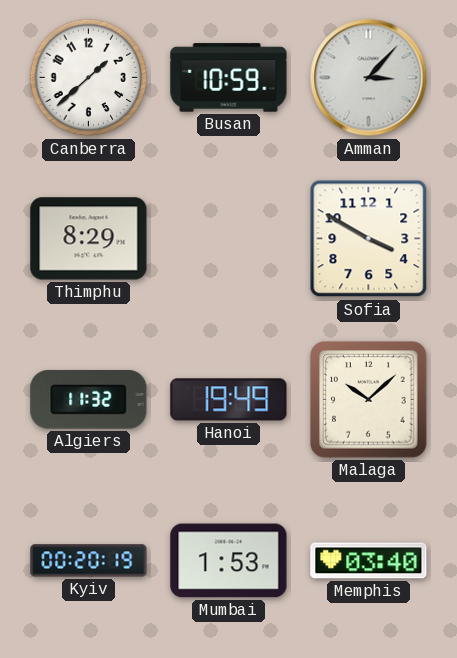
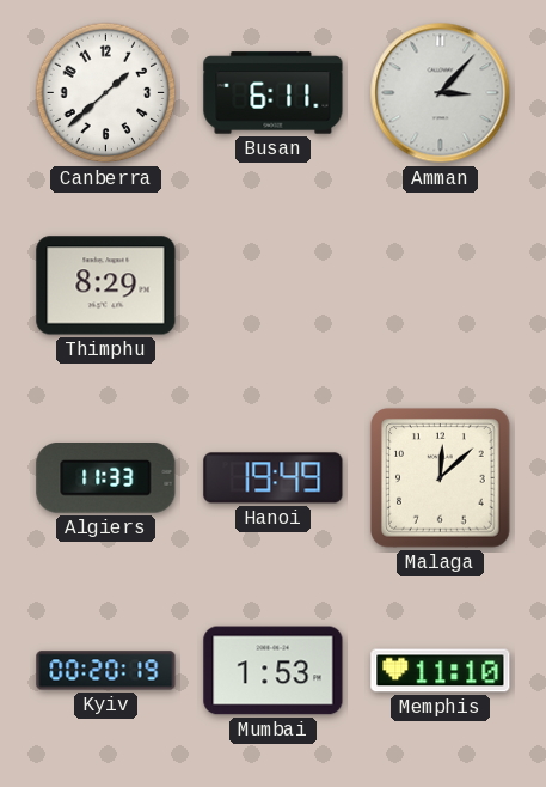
Busan: 10:59 -> 6:11
Sofia: 3:50 -> none
Algiers: 11:32 -> 11:33
Malaga: 10:08 -> 12:08
Memphis: 03:40 -> 11:10
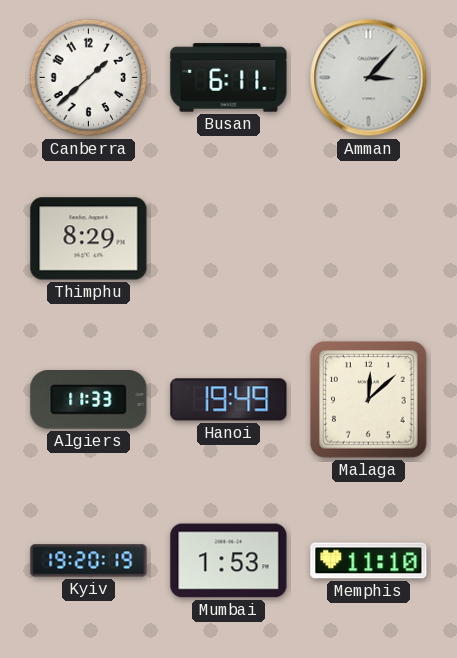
Kyiv: 00:20 -> 19:20
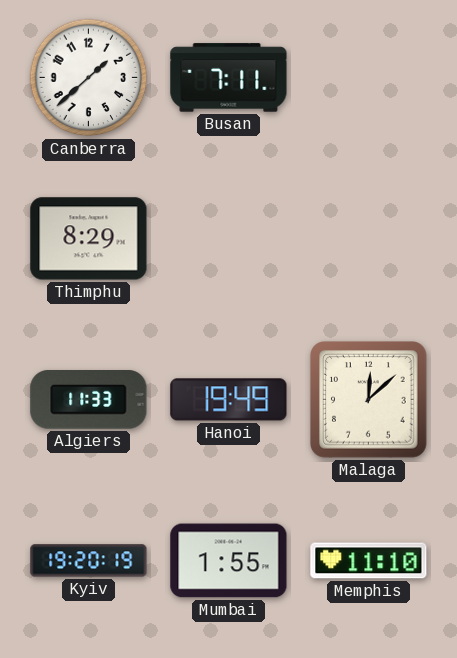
Busan: 6:11 -> 7:11
Amman: 3:07 -> none
Mumbai: 1:53 -> 1:55
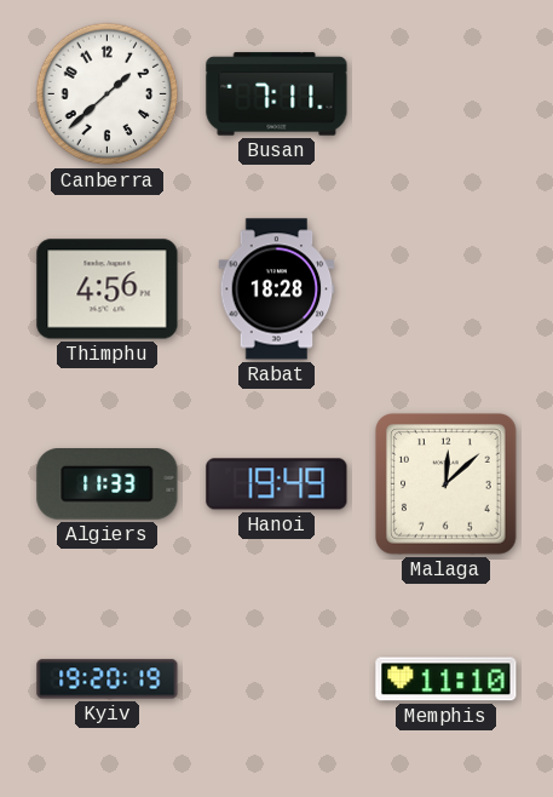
Thimphu: 8:29 -> 4:56
Rabat: none -> 18:28
Mumbai: 1:55 -> none
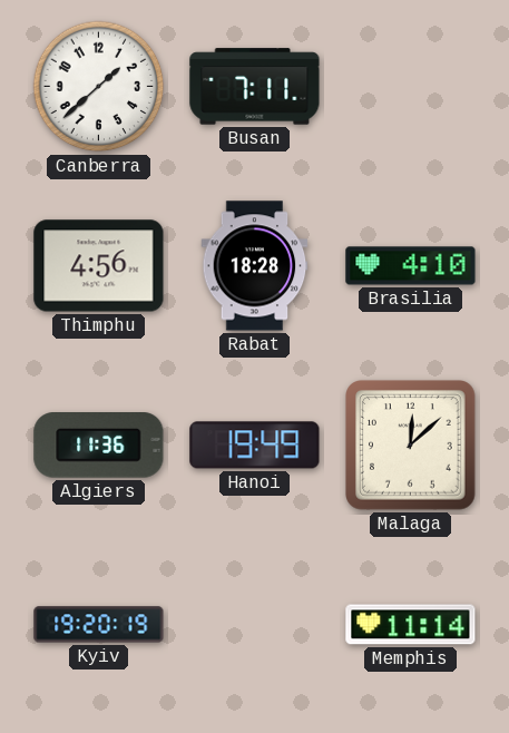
Brasilia: none -> 4:10
Algiers: 11:33 -> 11:36
Memphis: 11:10 -> 11:14
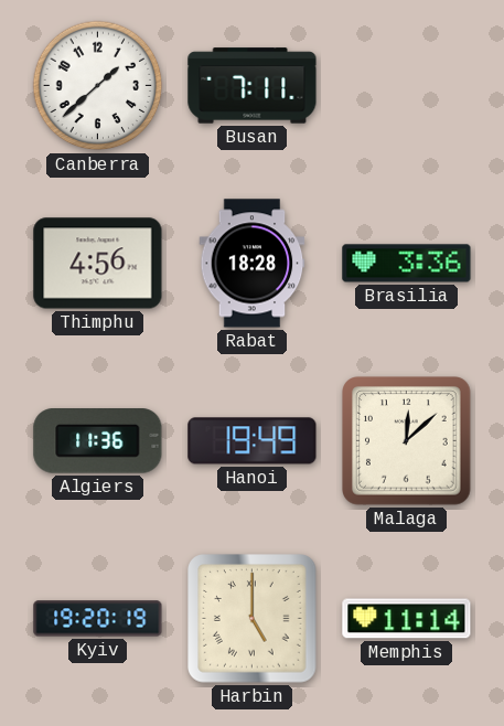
Brasilia: 4:10 -> 3:36
Harbin: none -> 5:00
